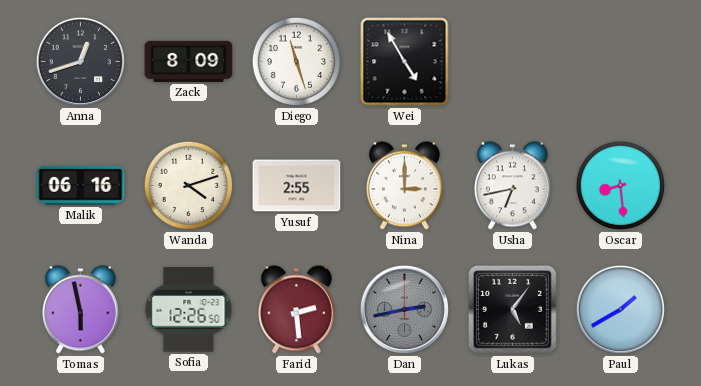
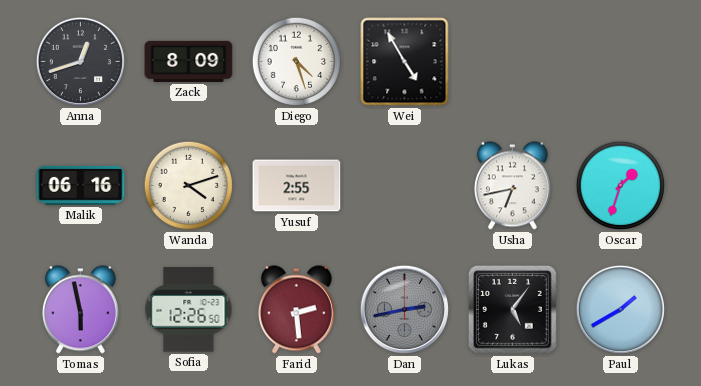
Diego: 11:27 -> 4:27
Nina: 3:00 -> none
Oscar: 8:29 -> 1:33
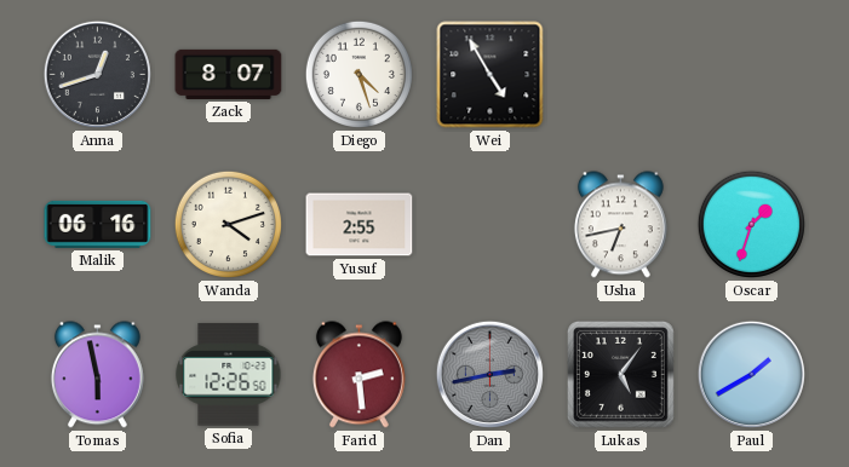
Zack: 8:09 -> 8:07
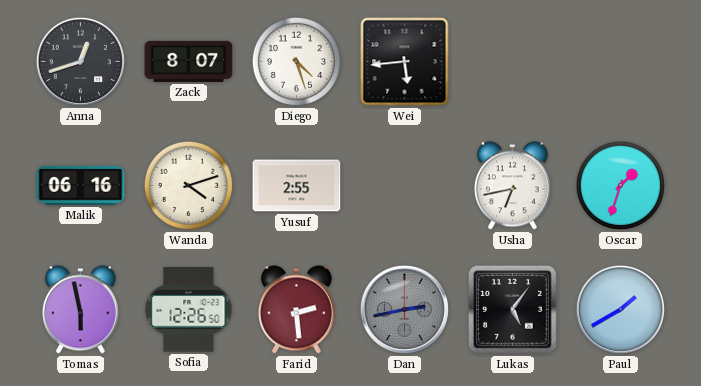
Wei: 4:55 -> 5:44
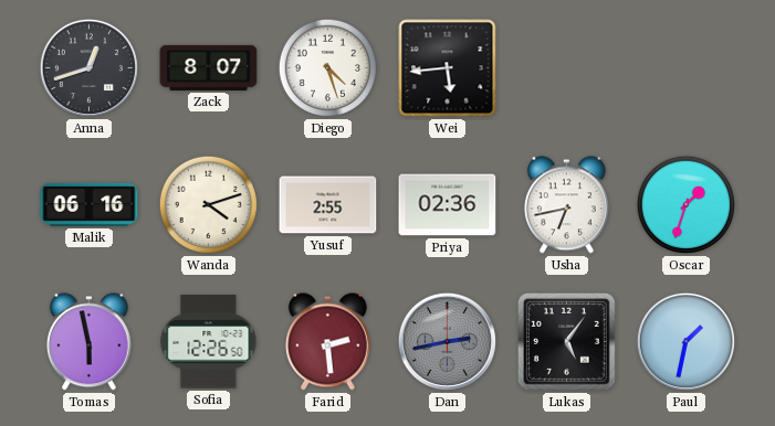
Priya: none -> 02:36
Paul: 1:40 -> 1:32
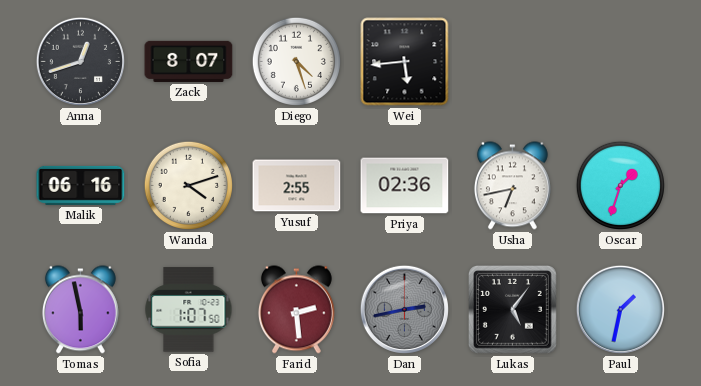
Sofia: 12:26 -> 1:07
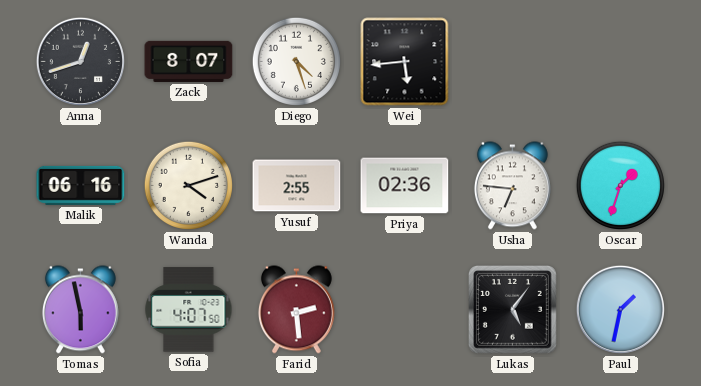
Usha: 6:43 -> 6:46
Sofia: 1:07 -> 4:07
Dan: 2:43 -> none
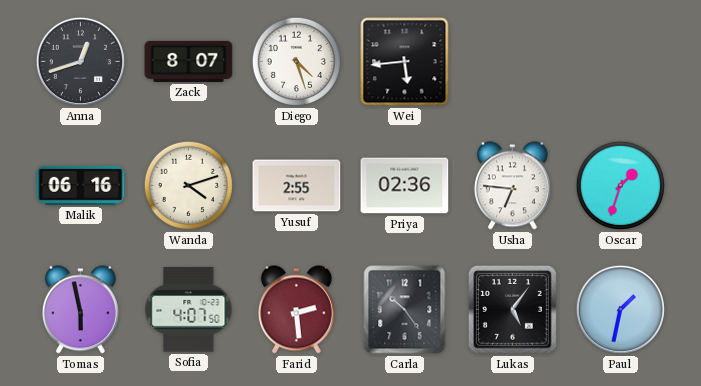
Carla: none -> 10:24
